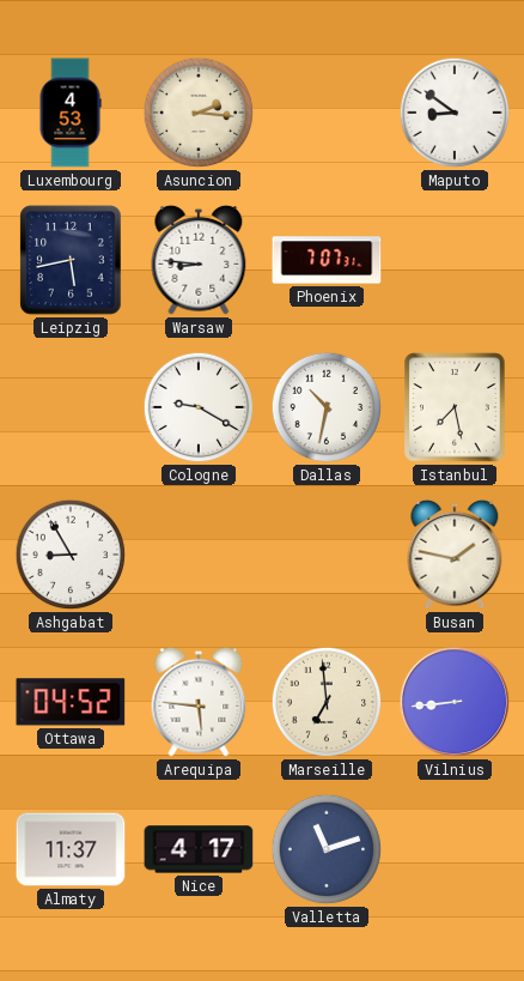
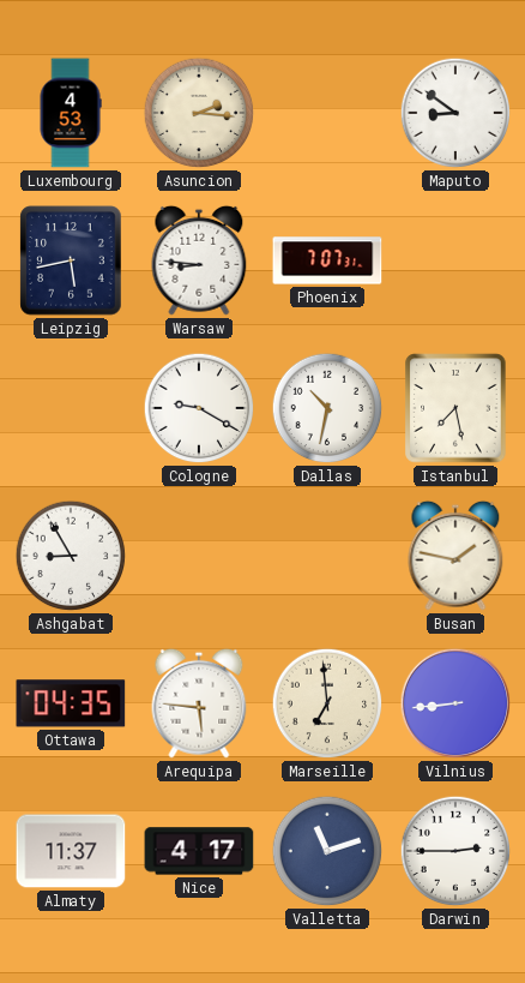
Ottawa: 04:52 -> 04:35
Darwin: none -> 2:45
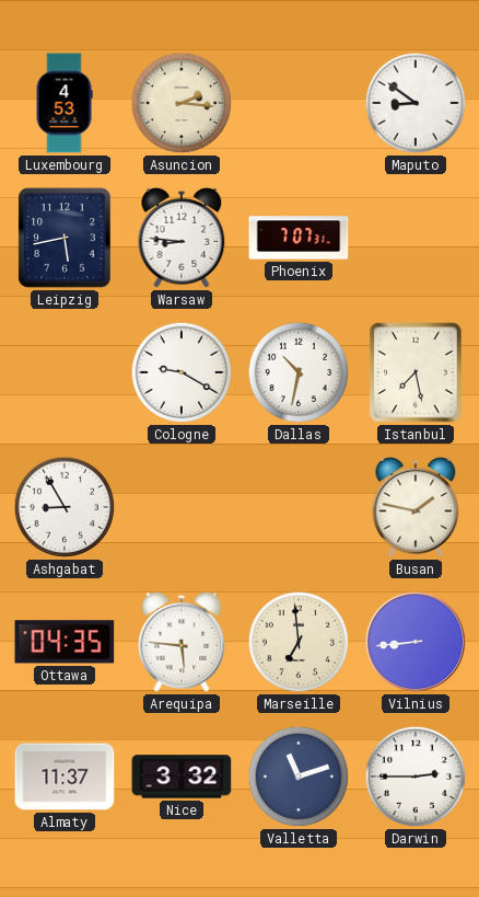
Nice: 4:17 -> 3:32
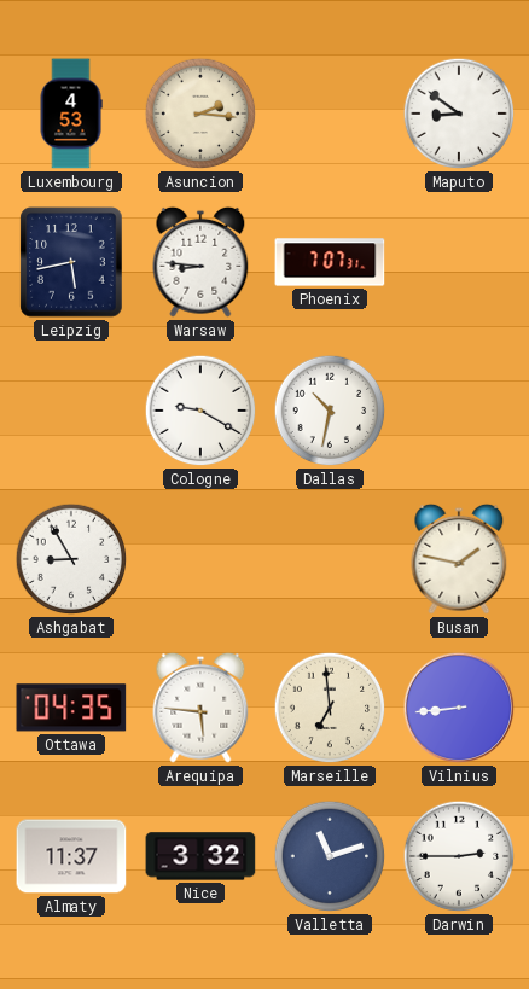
Istanbul: 7:28 -> none
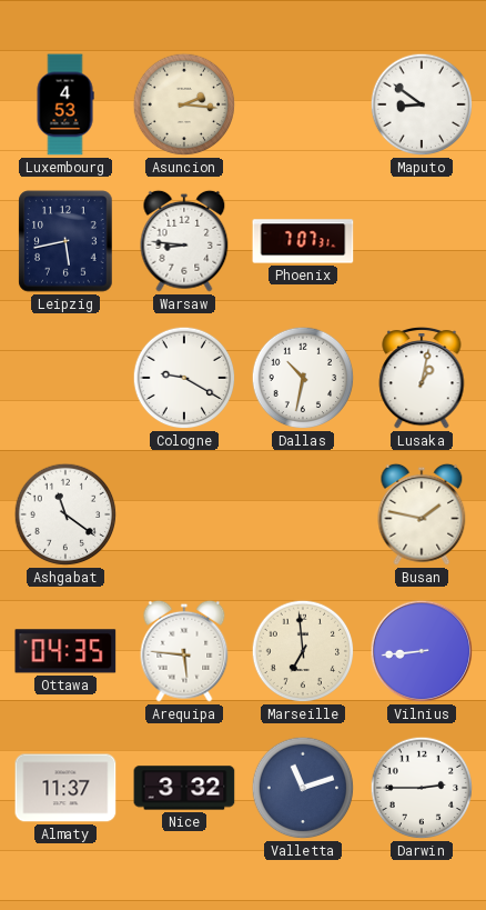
Lusaka: none -> 1:02
Ashgabat: 8:55 -> 11:21
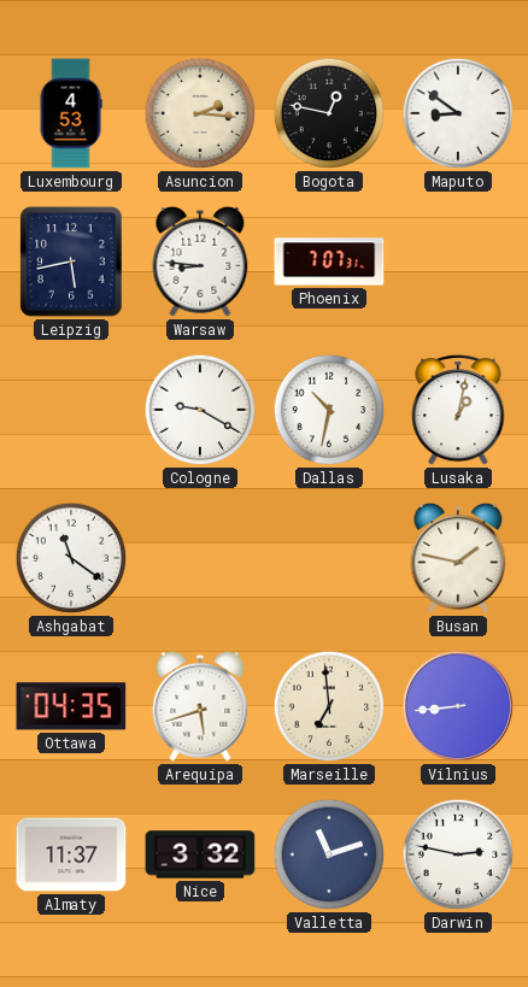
Bogota: none -> 12:47
Arequipa: 5:46 -> 5:42
Darwin: 2:45 -> 2:47
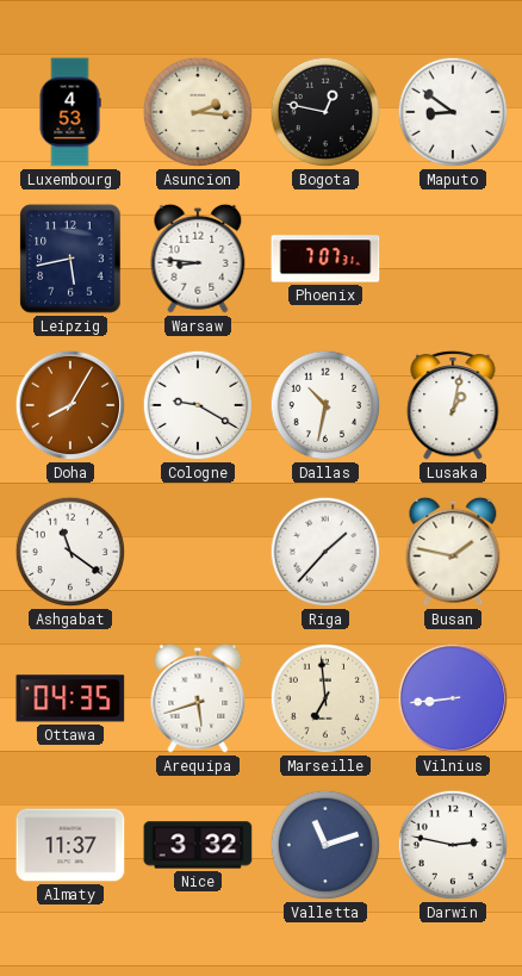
Doha: none -> 8:05
Riga: none -> 1:37
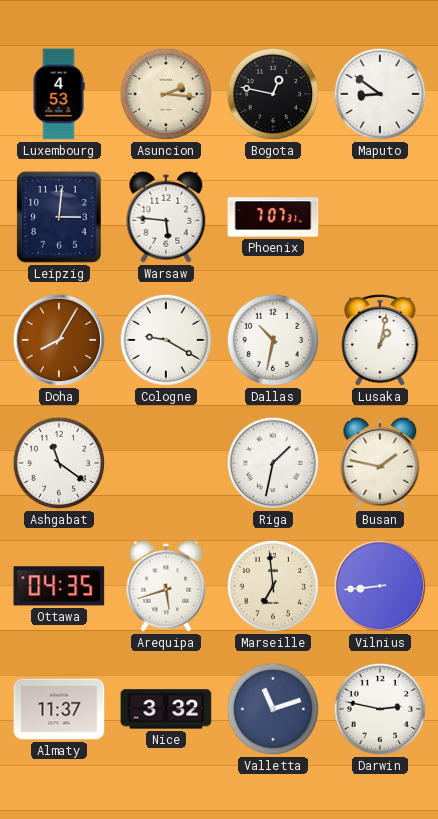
Leipzig: 5:43 -> 3:01
Warsaw: 8:46 -> 5:46
Riga: 1:37 -> 1:32
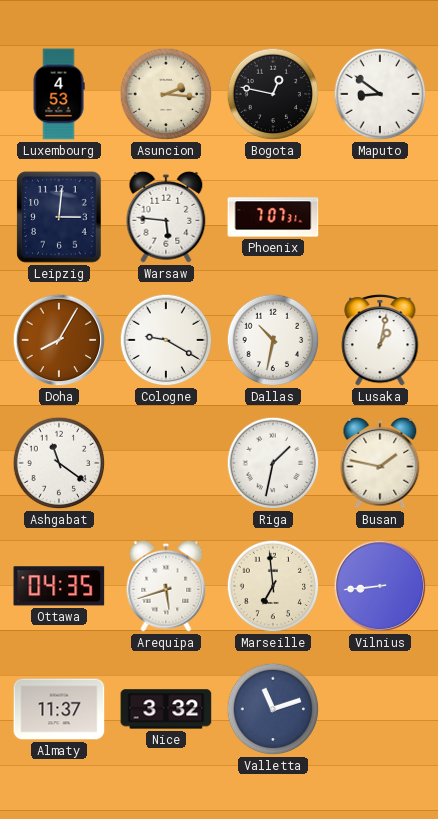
Darwin: 2:47 -> none
